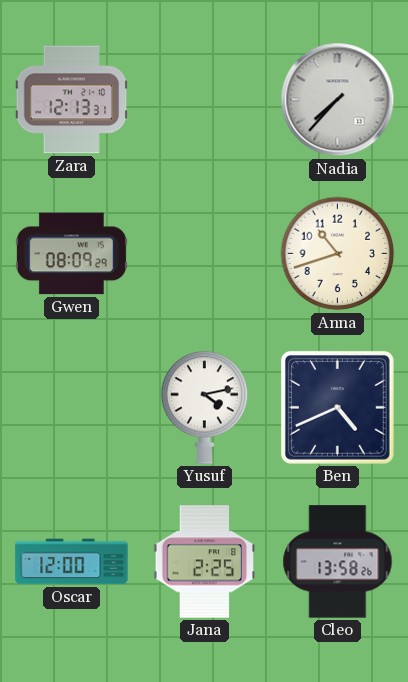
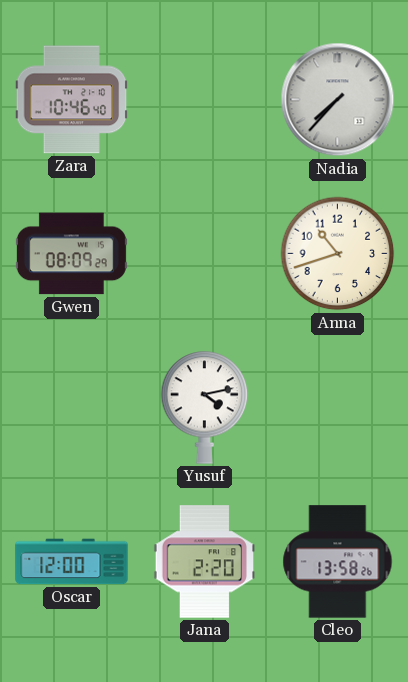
Zara: 12:13 -> 10:46
Ben: 4:41 -> none
Jana: 2:25 -> 2:20
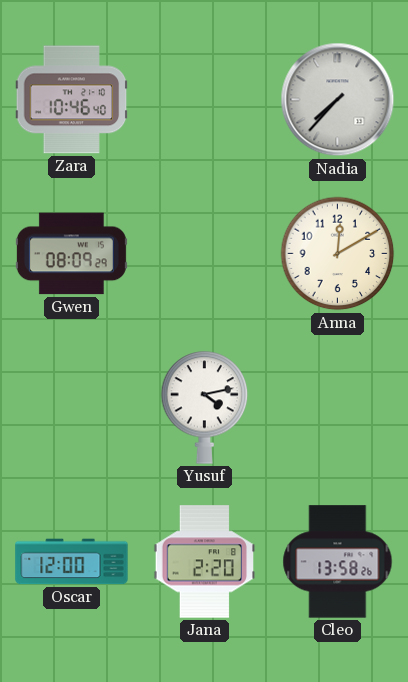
Anna: 10:42 -> 12:10
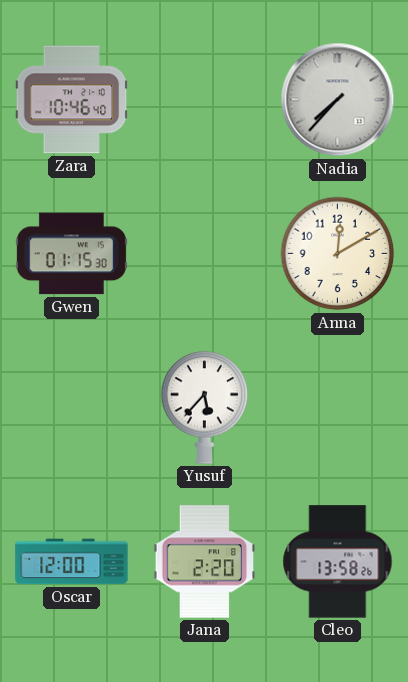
Gwen: 08:09 -> 01:15
Yusuf: 4:13 -> 5:37
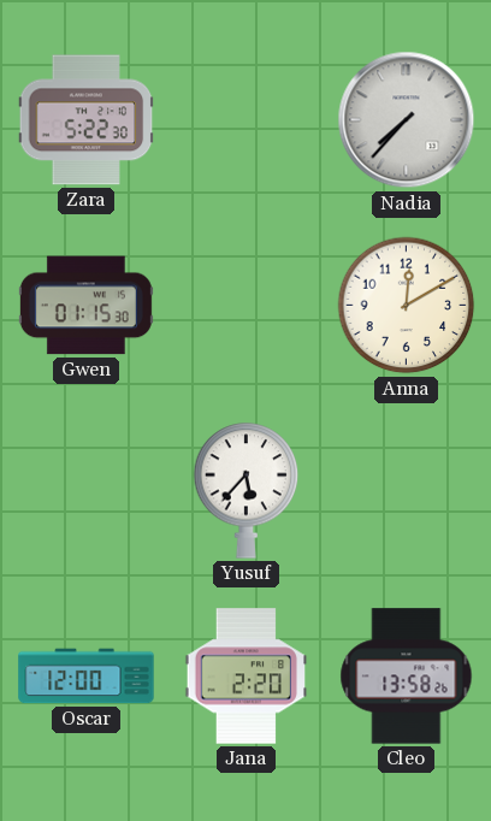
Zara: 10:46 -> 5:22
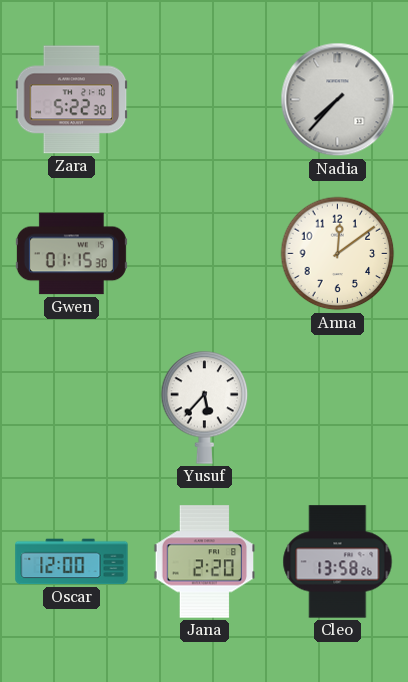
Anna: 12:10 -> 12:09
